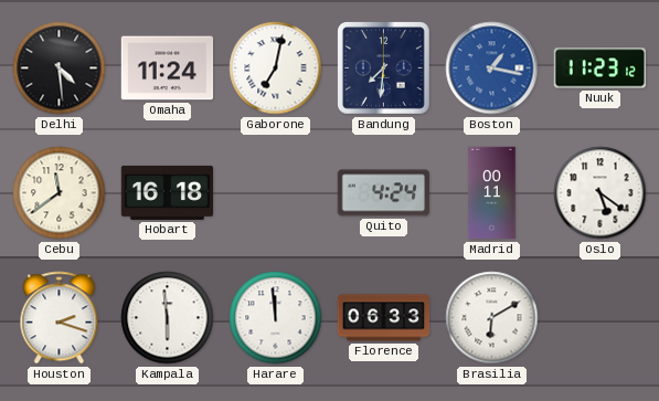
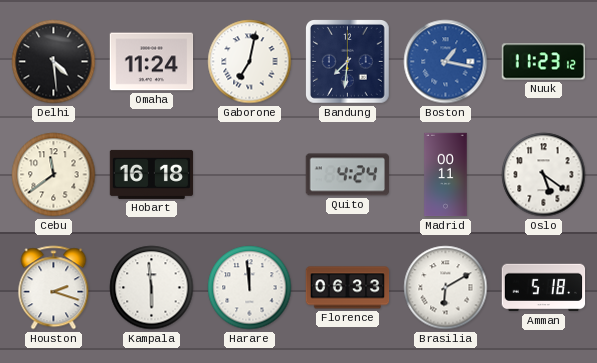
Amman: none -> 5:18
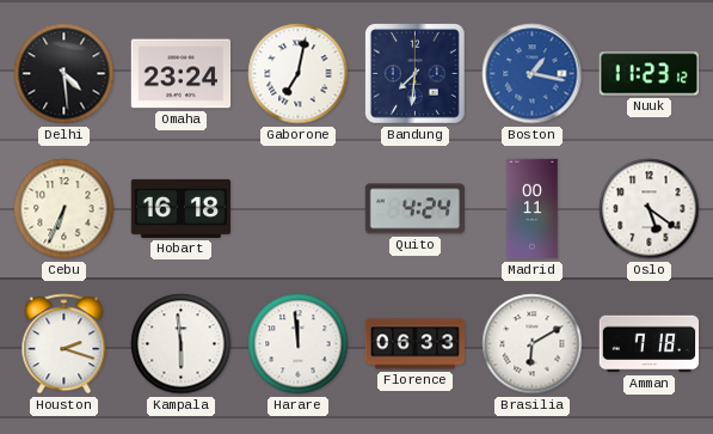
Omaha: 11:24 -> 23:24
Cebu: 11:39 -> 6:34
Amman: 5:18 -> 7:18
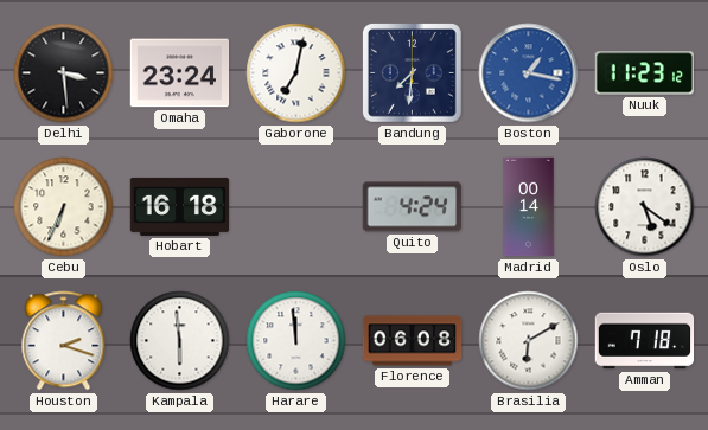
Delhi: 4:29 -> 3:29
Madrid: 00:11 -> 00:14
Florence: 06:33 -> 06:08
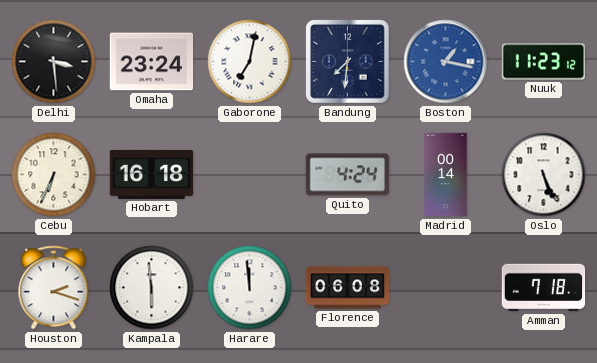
Oslo: 5:21 -> 5:26
Brasilia: 6:10 -> none
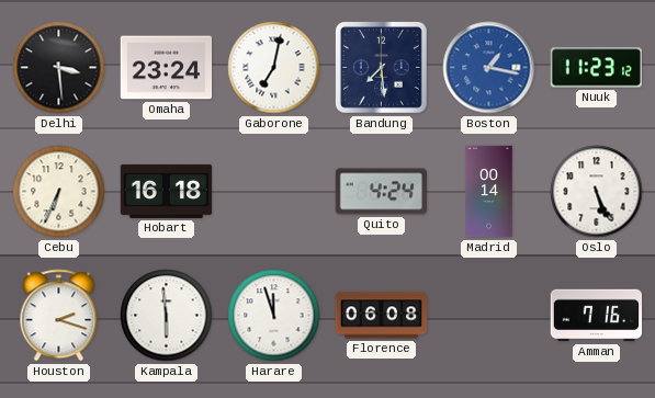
Bandung: 7:31 -> 7:29
Harare: 11:59 -> 11:57
Amman: 7:18 -> 7:16
